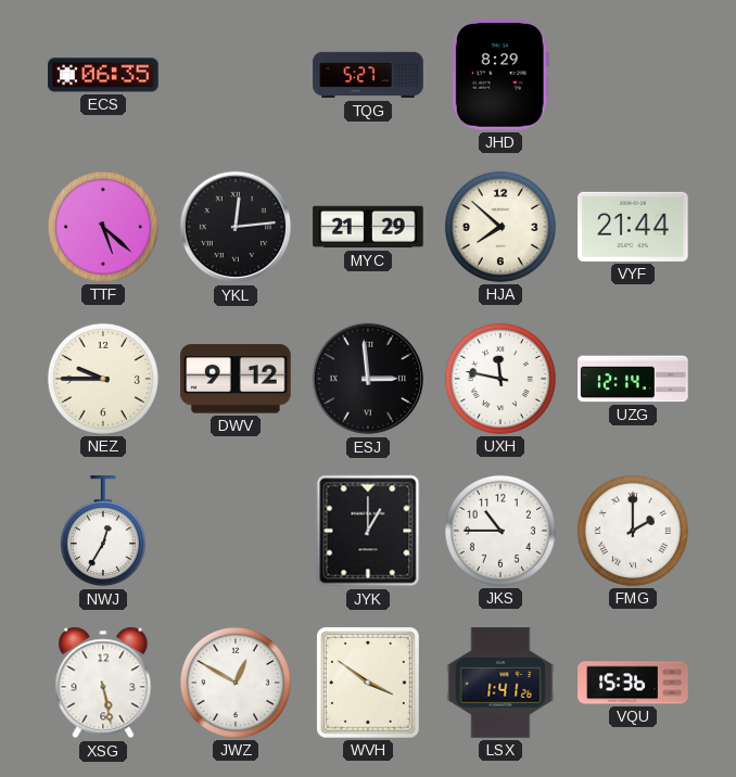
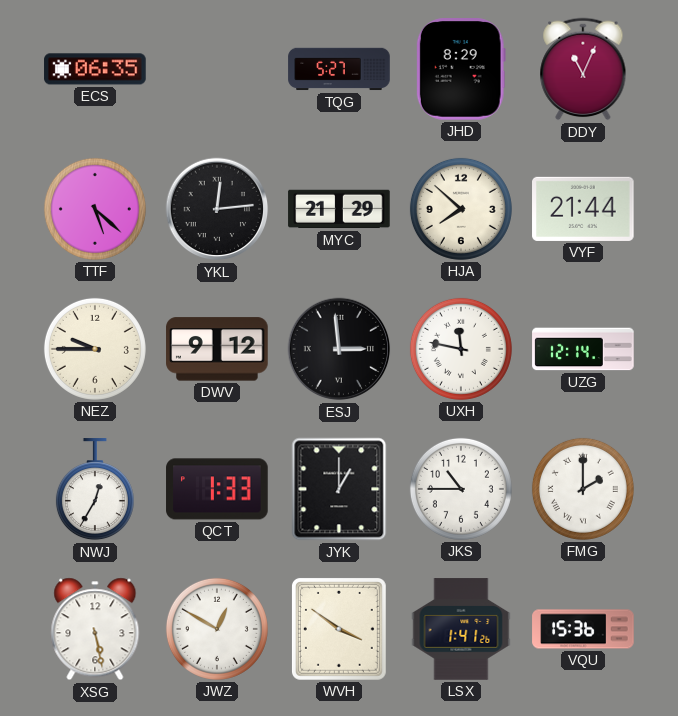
DDY: none -> 11:04
QCT: none -> 1:33
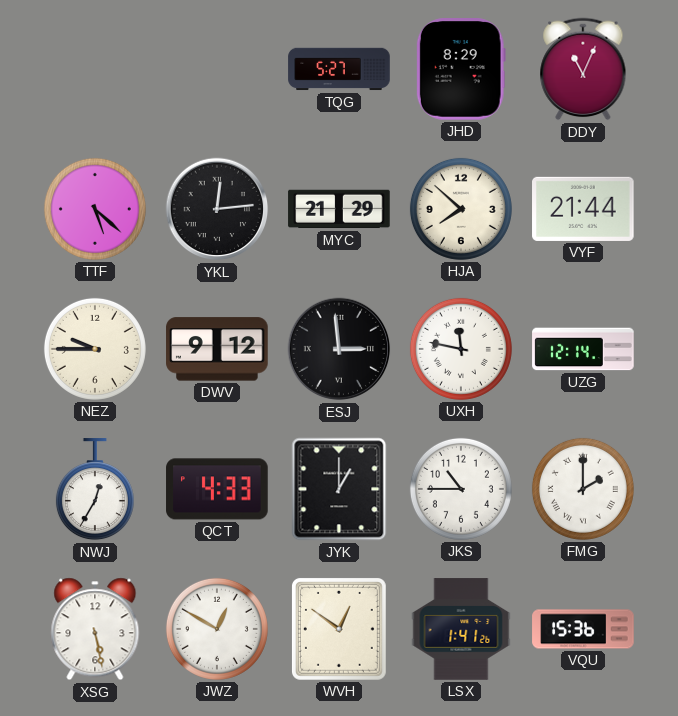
ECS: 06:35 -> none
QCT: 1:33 -> 4:33
WVH: 3:51 -> 12:51
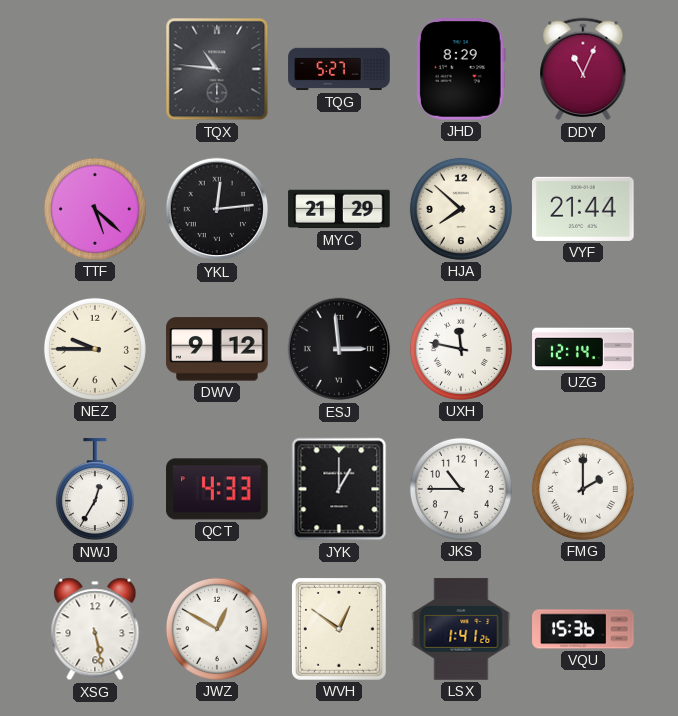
TQX: none -> 10:46
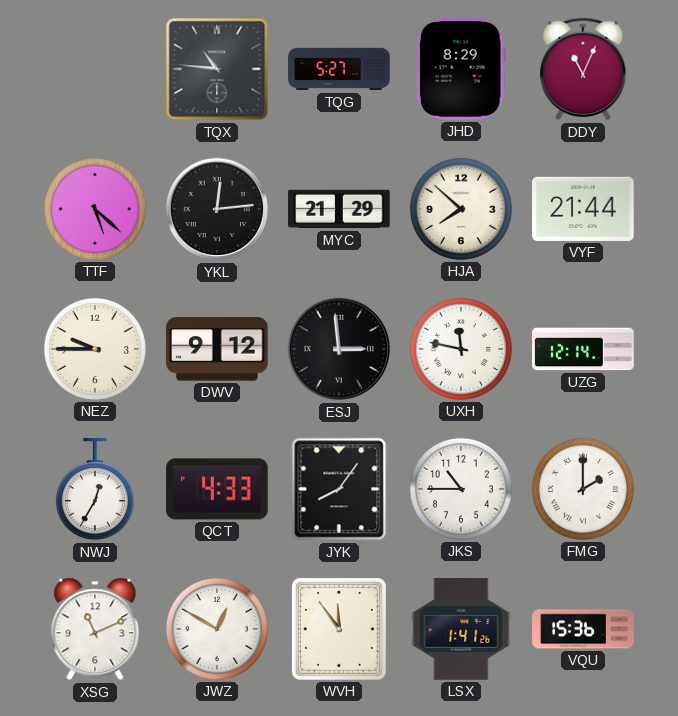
JYK: 1:00 -> 8:06
XSG: 5:28 -> 11:11
WVH: 12:51 -> 11:54
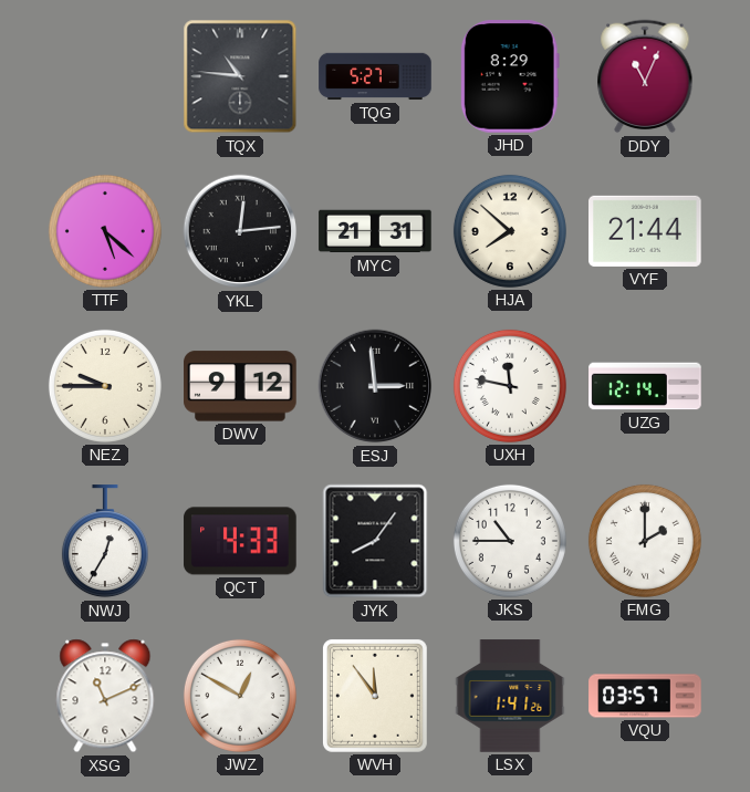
MYC: 21:29 -> 21:31
VQU: 15:36 -> 03:57
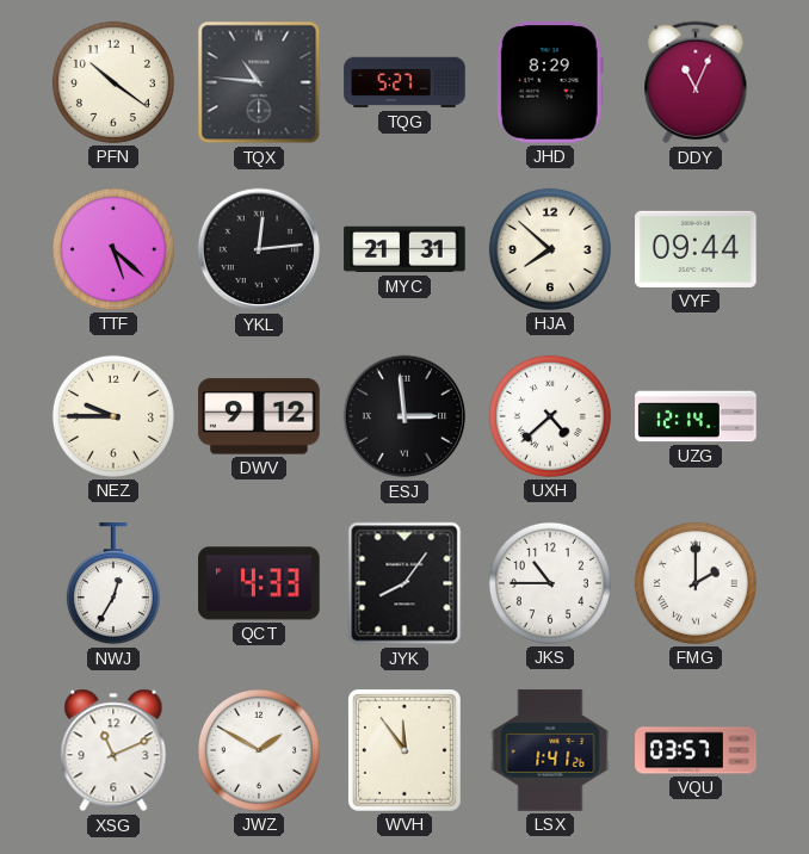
PFN: none -> 10:21
VYF: 21:44 -> 09:44
UXH: 11:47 -> 4:38
JWZ: 12:50 -> 1:50
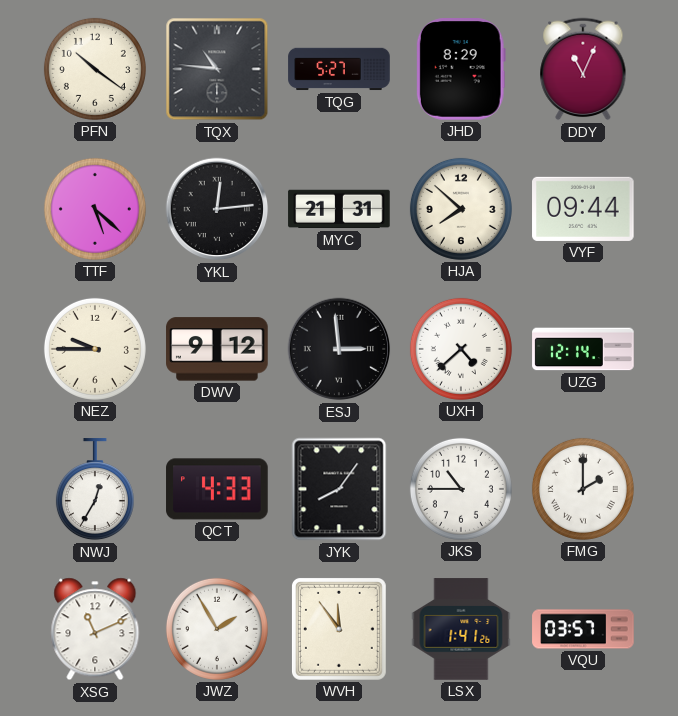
JWZ: 1:50 -> 1:55
